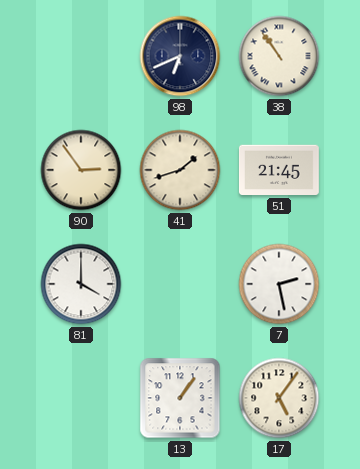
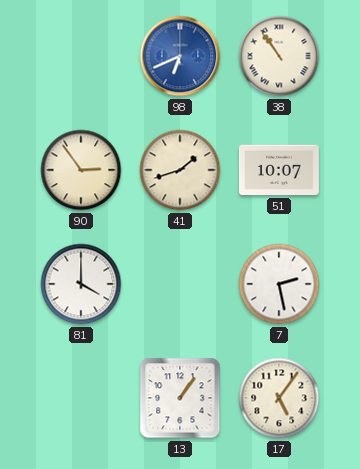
98 dial: navy -> blue
51: 21:45 -> 10:07
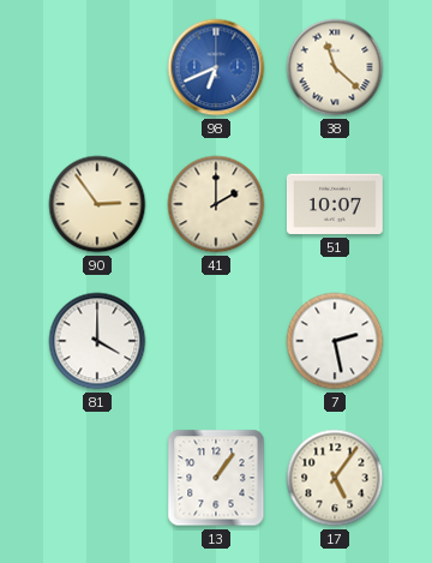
38: 10:54 -> 11:22
41: 1:42 -> 2:00
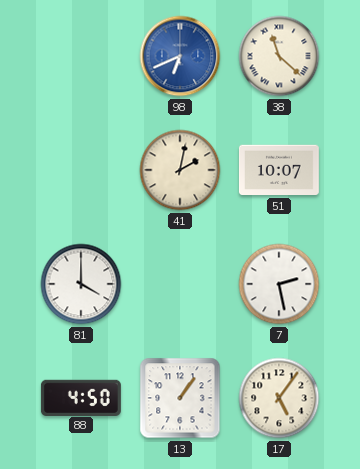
90: 2:54 -> none
41: 2:00 -> 2:02
88: none -> 4:50
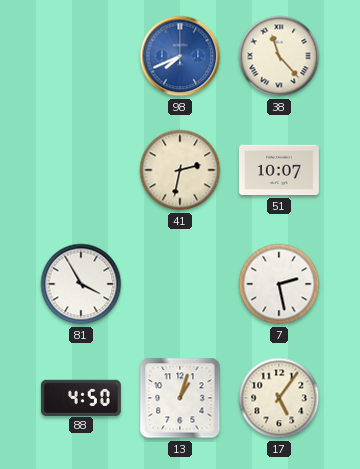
98: 6:41 -> 7:41
38: 11:22 -> 11:23
41: 2:02 -> 2:32
81: 4:00 -> 3:55
13: 1:06 -> 1:03
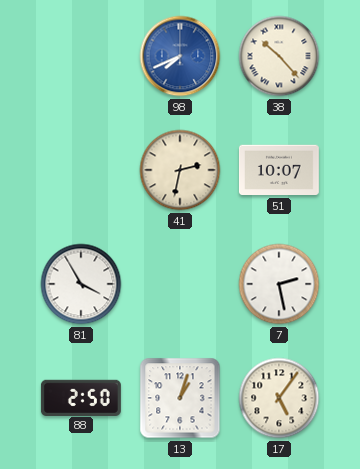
38: 11:23 -> 10:23
88: 4:50 -> 2:50
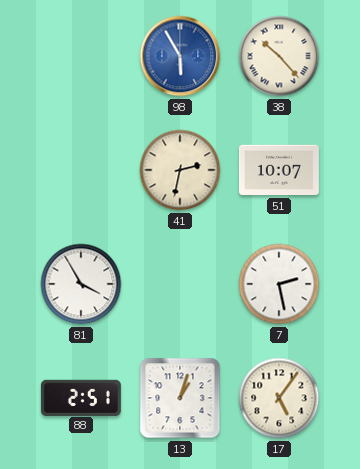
98: 7:41 -> 5:55
88: 2:50 -> 2:51
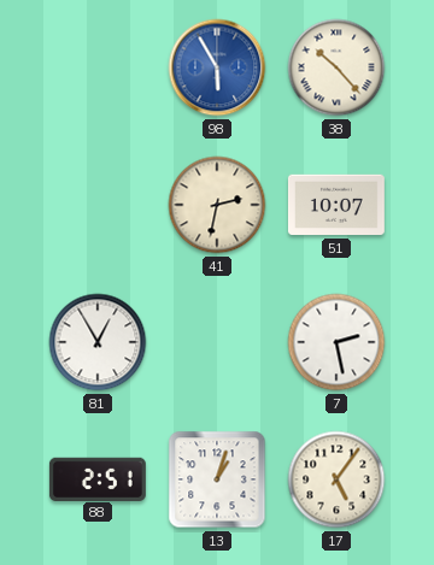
81: 3:55 -> 12:55
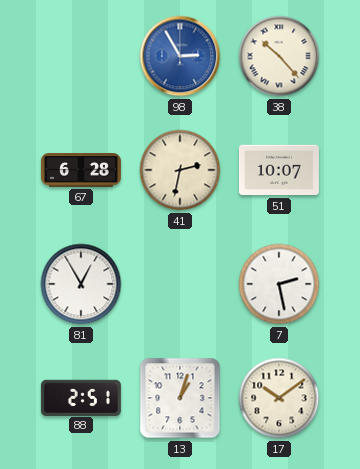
98: 5:55 -> 2:55
67: none -> 6:28
17: 5:06 -> 10:09
